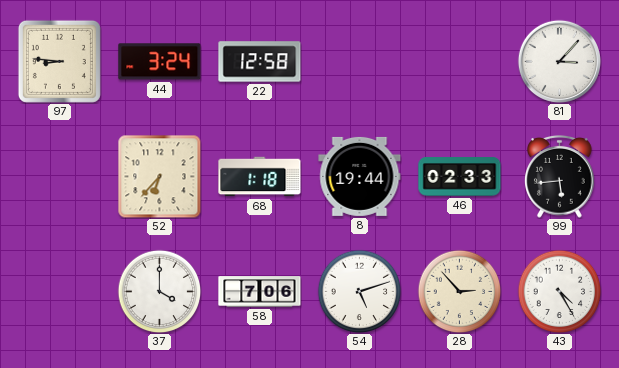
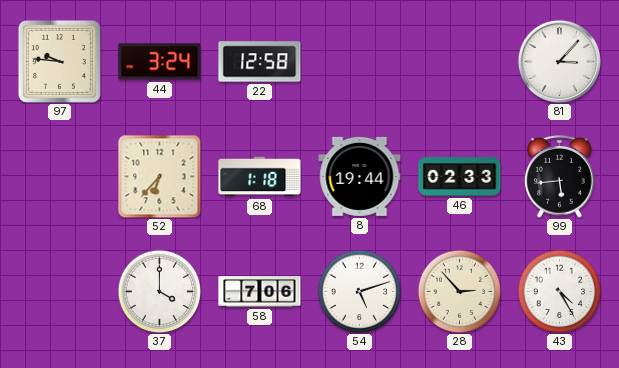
97: 8:46 -> 9:46
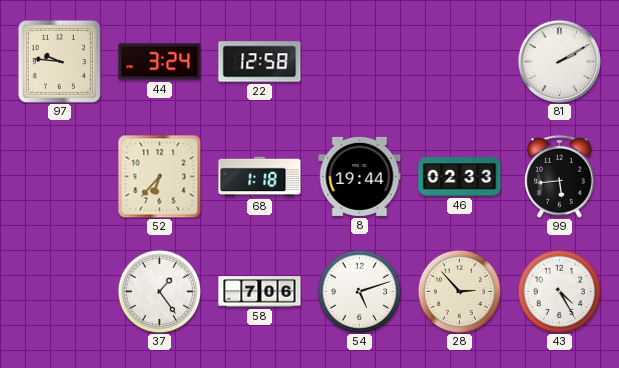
81: 3:07 -> 2:10
37: 4:00 -> 1:24
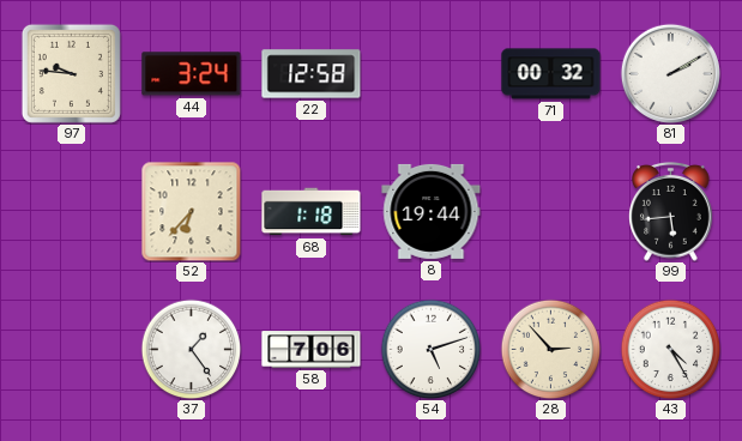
71: none -> 00:32
46: 02:33 -> none
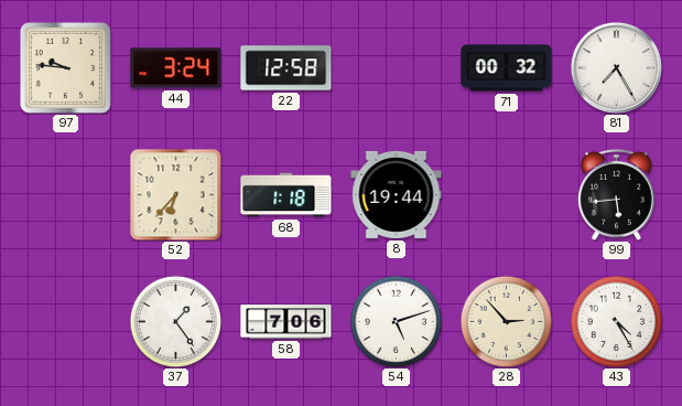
81: 2:10 -> 7:25
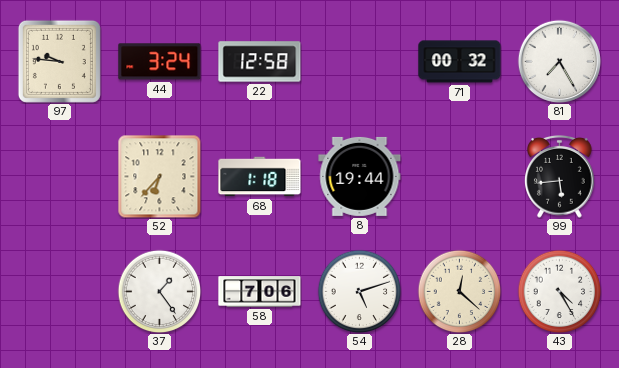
28: 2:53 -> 12:22
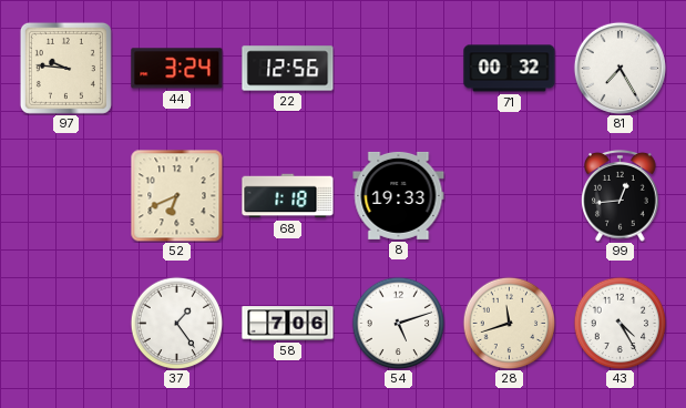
22: 12:58 -> 12:56
52: 6:37 -> 6:41
8: 19:44 -> 19:33
99: 5:44 -> 12:44
28: 12:22 -> 11:42
